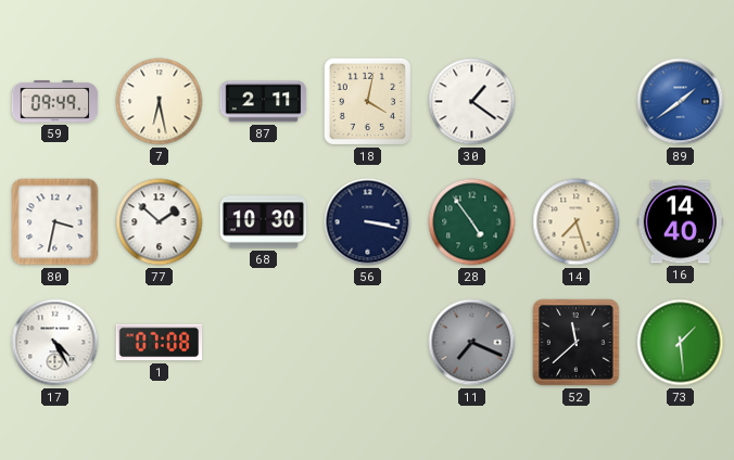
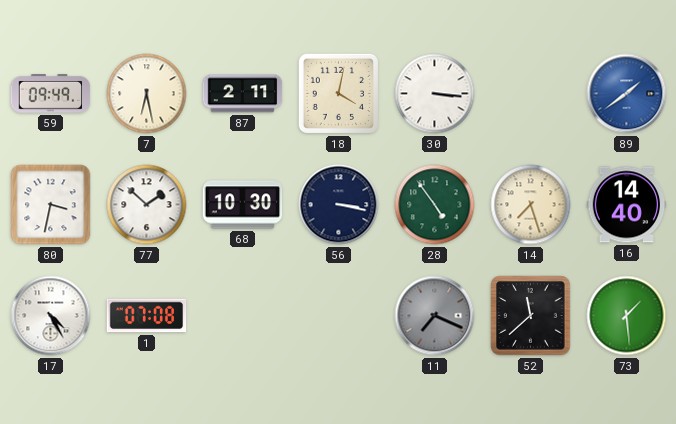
30: 1:21 -> 3:16
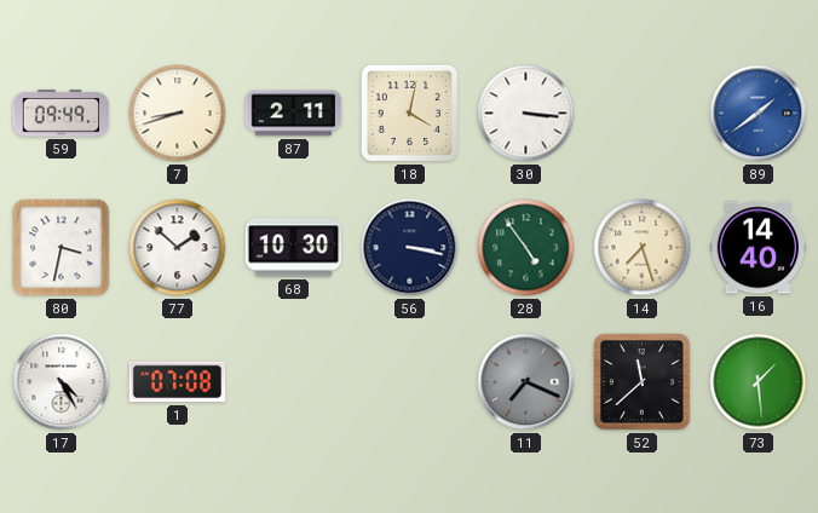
7: 6:28 -> 8:42
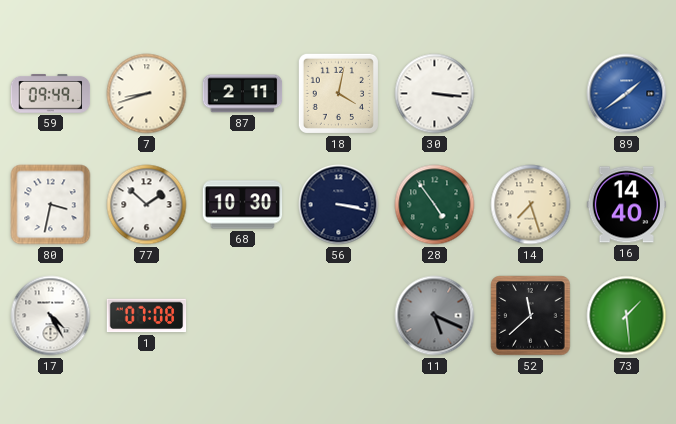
11: 7:19 -> 5:19
